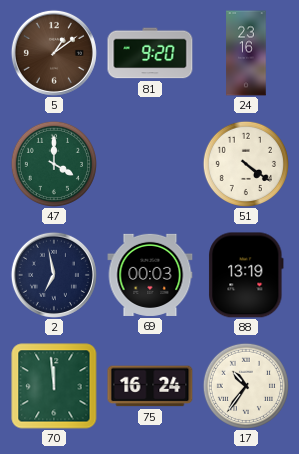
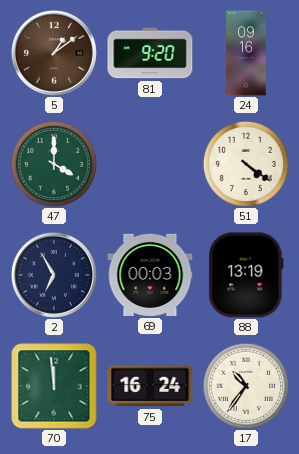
24: 23:16 -> 09:16
2: 6:58 -> 6:55
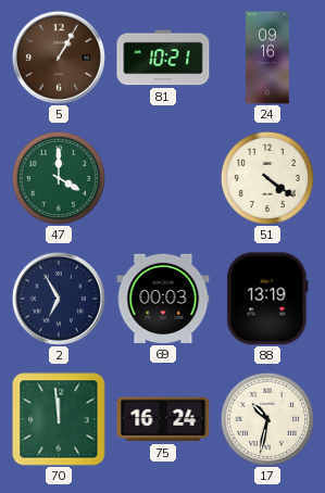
5: 1:09 -> 1:05
81: 9:20 -> 10:21
17: 10:36 -> 10:32
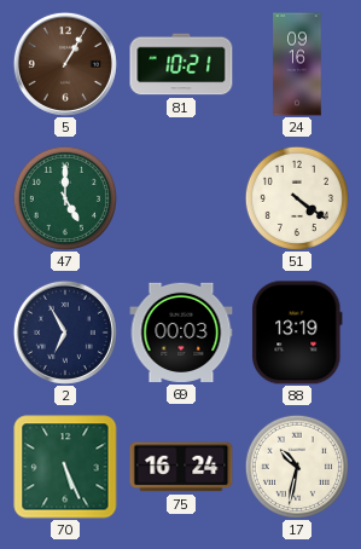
47: 4:00 -> 5:00
70: 11:59 -> 5:26
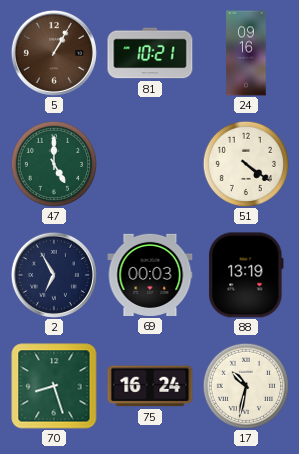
70: 5:26 -> 8:27
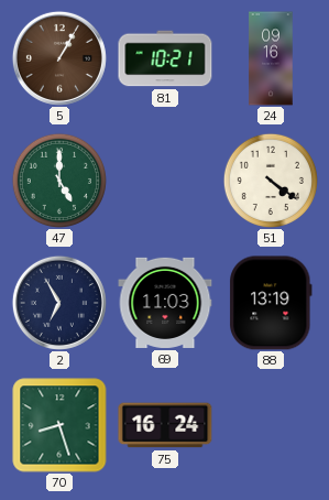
69: 00:03 -> 11:03
17: 10:32 -> none
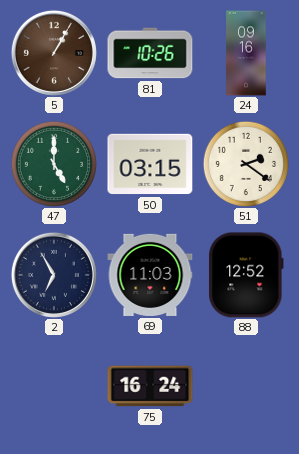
81: 10:21 -> 10:26
50: none -> 03:15
51: 4:21 -> 2:21
88: 13:19 -> 12:52
70: 8:27 -> none
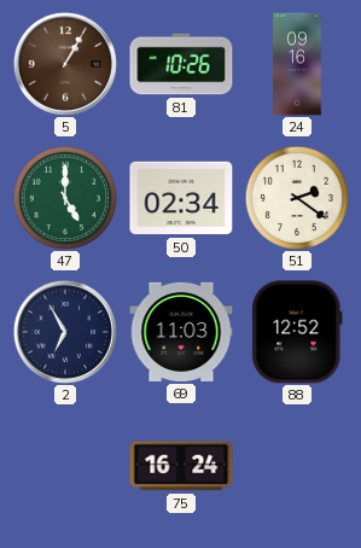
50: 03:15 -> 02:34
